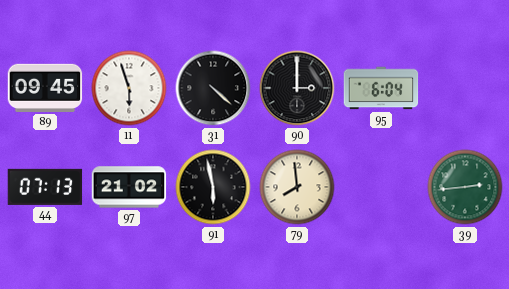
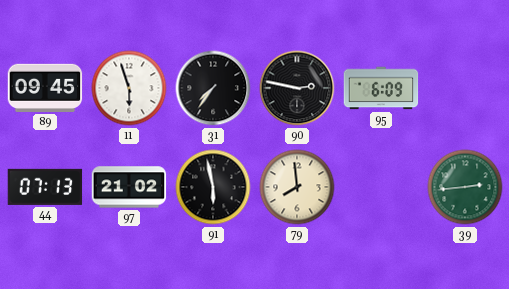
31: 4:22 -> 7:36
90: 3:00 -> 2:47
95: 6:04 -> 6:09
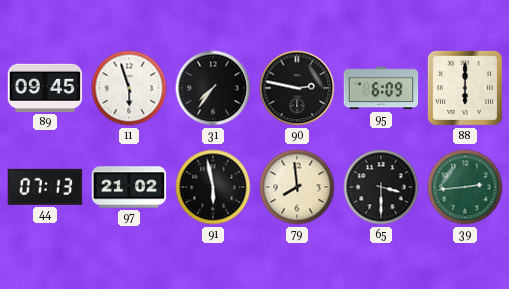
88: none -> 6:00
65: none -> 3:30
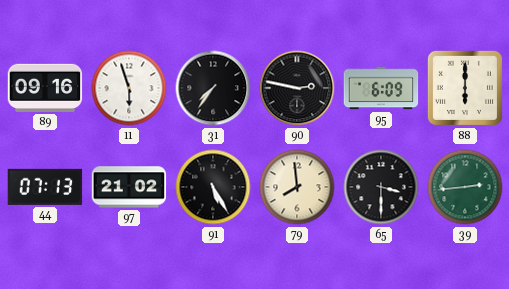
89: 09:45 -> 09:16
91: 5:58 -> 5:25
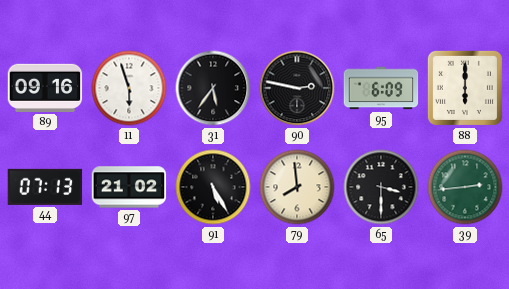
31: 7:36 -> 5:36
